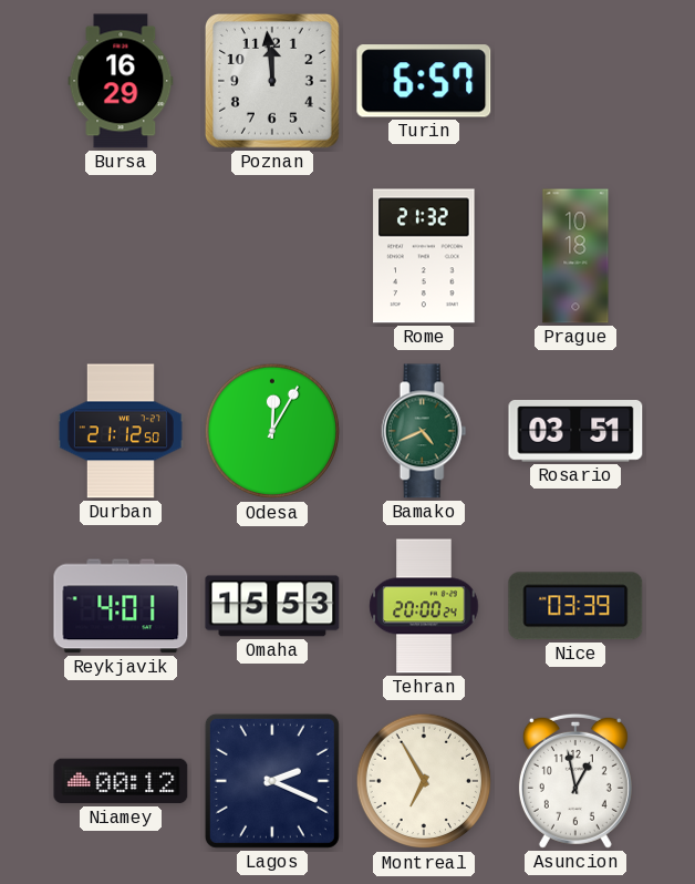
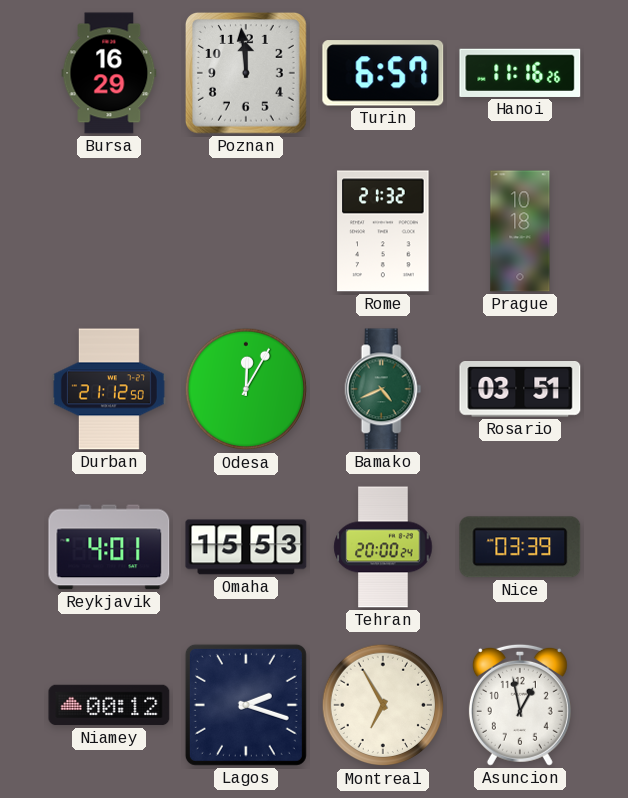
Hanoi: none -> 11:16
Lagos: 2:19 -> 2:18
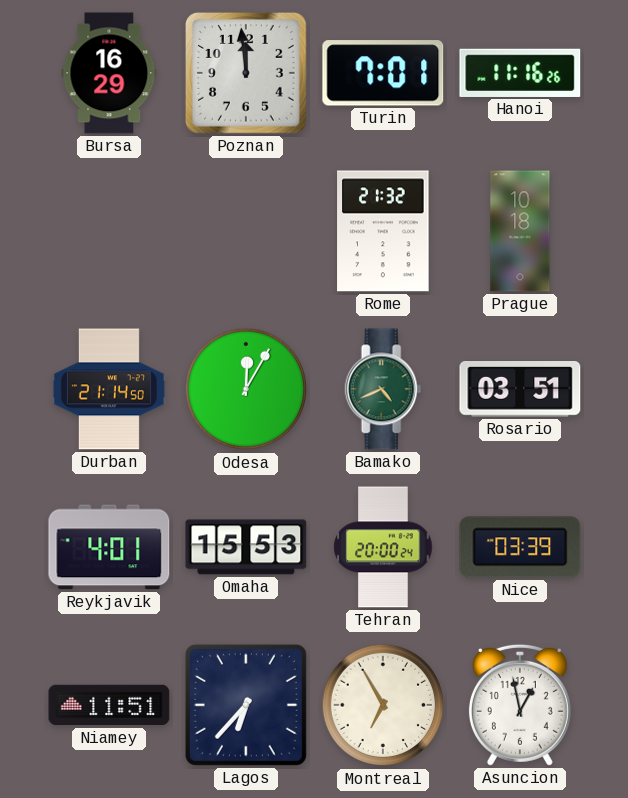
Turin: 6:57 -> 7:01
Durban: 21:12 -> 21:14
Niamey: 00:12 -> 11:51
Lagos: 2:18 -> 6:37
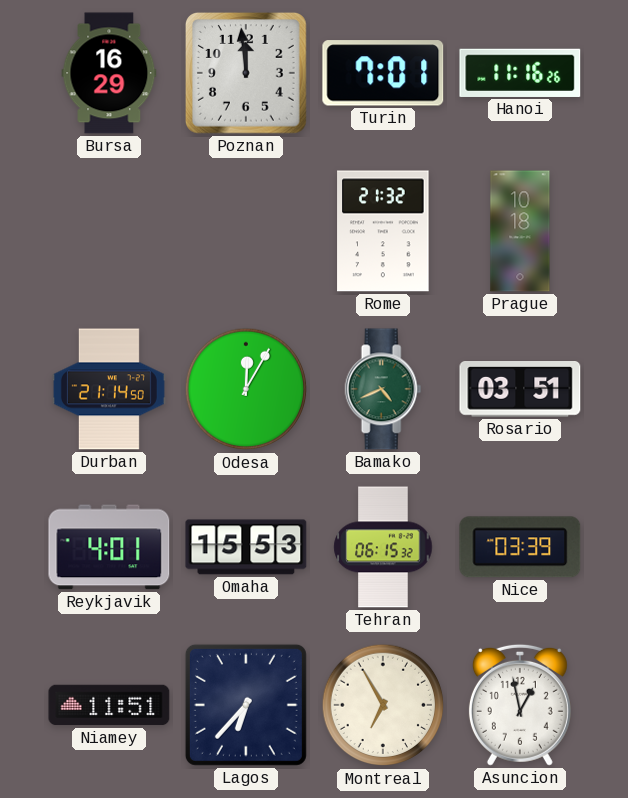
Tehran: 20:00 -> 06:15
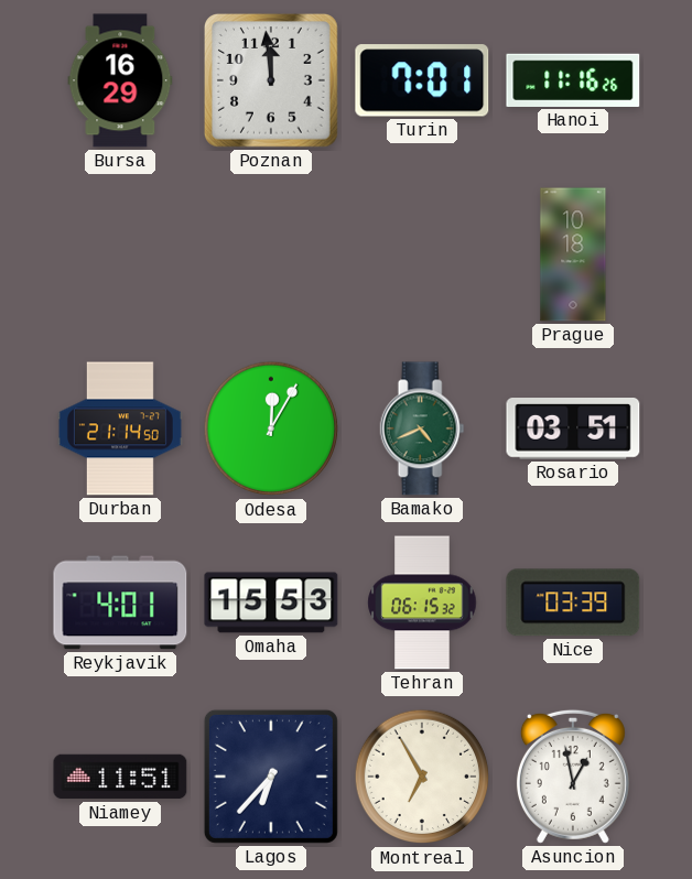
Rome: 21:32 -> none
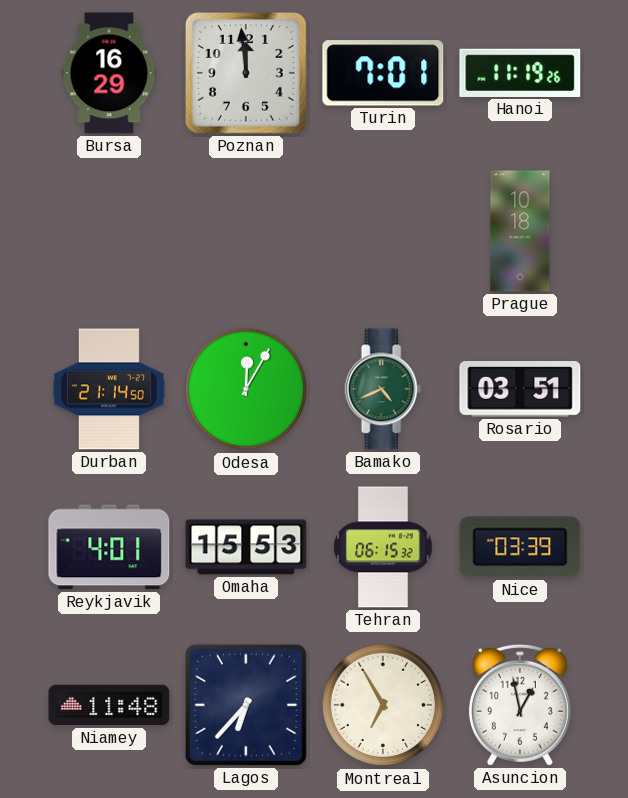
Hanoi: 11:16 -> 11:19
Niamey: 11:51 -> 11:48
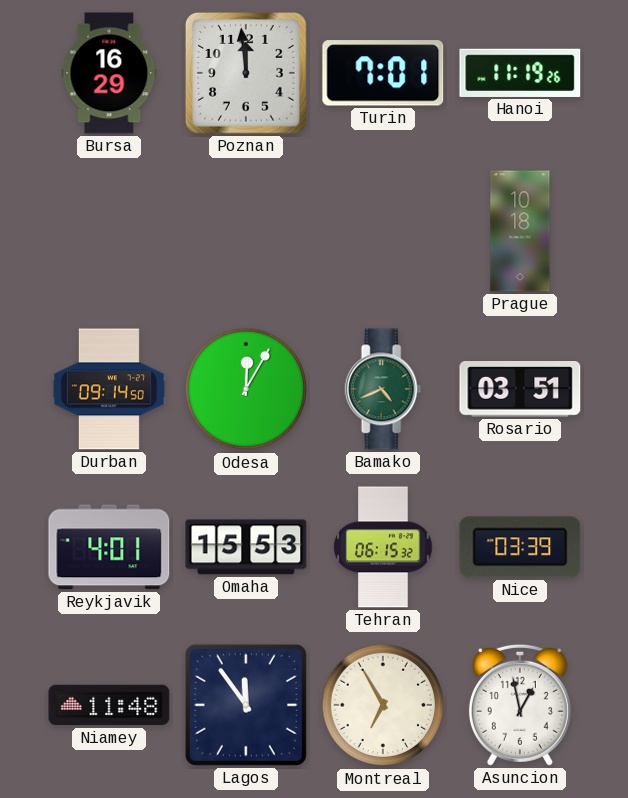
Durban: 21:14 -> 09:14
Lagos: 6:37 -> 11:54
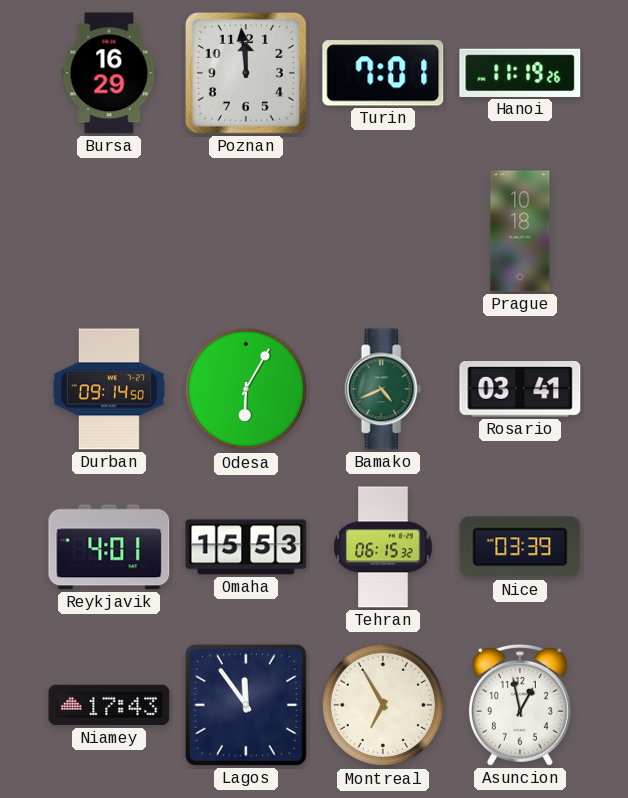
Odesa: 12:05 -> 6:05
Rosario: 03:51 -> 03:41
Niamey: 11:48 -> 17:43
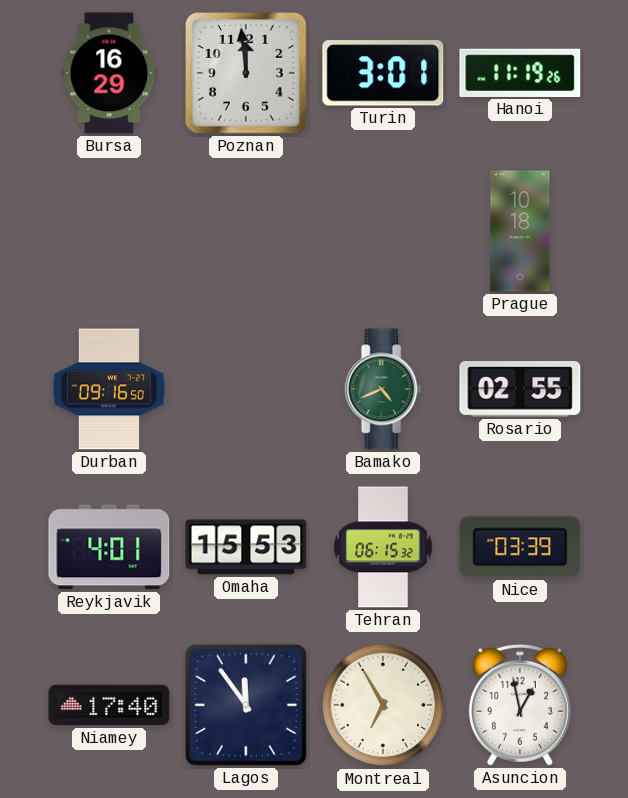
Turin: 7:01 -> 3:01
Durban: 09:14 -> 09:16
Odesa: 6:05 -> none
Rosario: 03:41 -> 02:55
Niamey: 17:43 -> 17:40
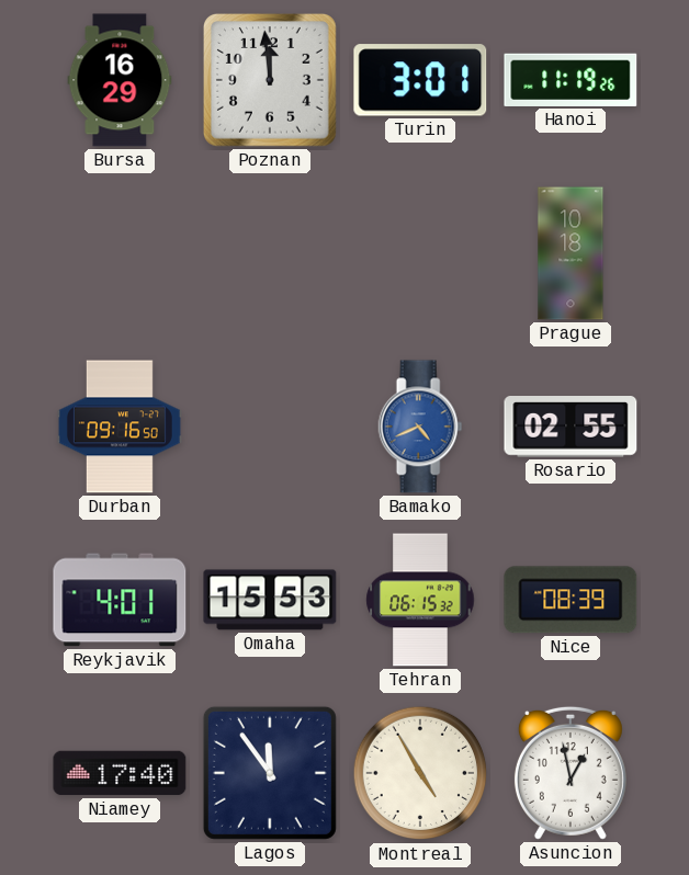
Bamako dial: green -> blue
Nice: 03:39 -> 08:39
Montreal: 6:55 -> 4:55
